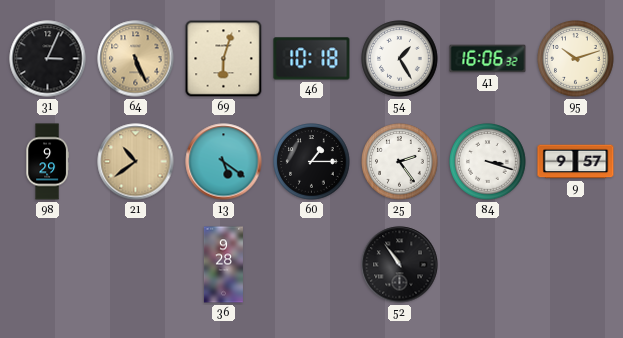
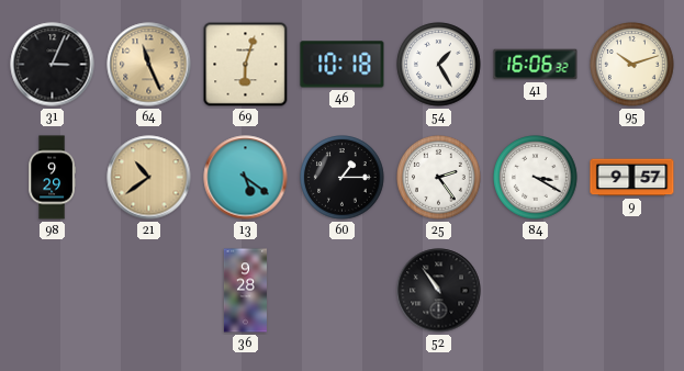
64: 5:26 -> 11:26
84: 3:18 -> 3:20
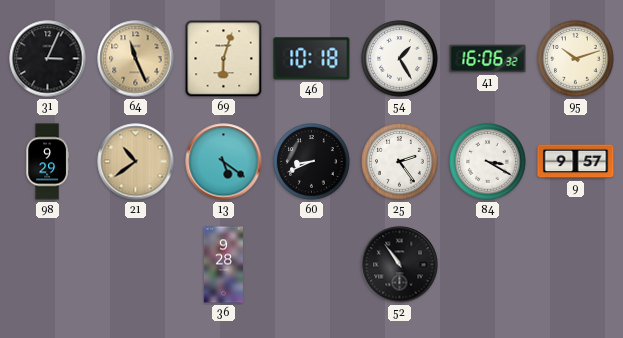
60: 1:15 -> 8:41
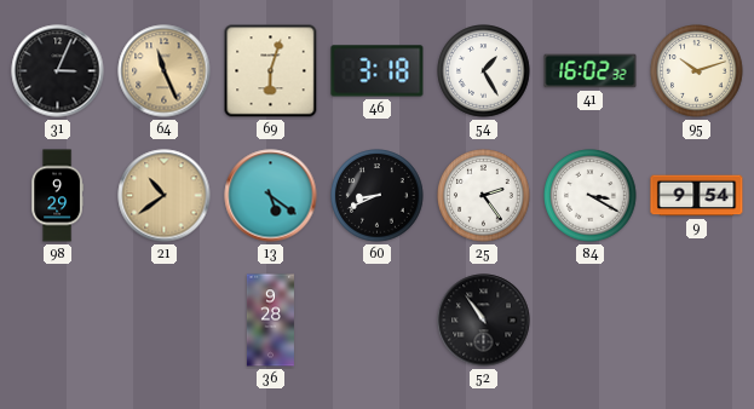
46: 10:18 -> 3:18
41: 16:06 -> 16:02
9: 9:57 -> 9:54
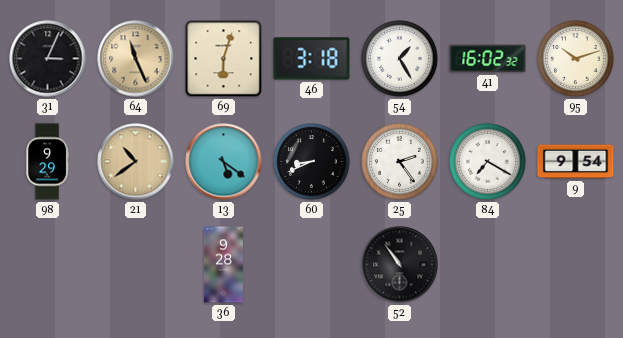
84: 3:20 -> 7:20
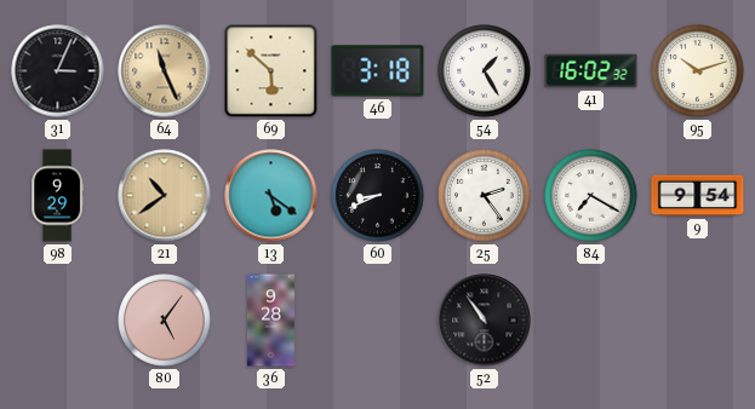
69: 6:03 -> 5:52
80: none -> 5:06
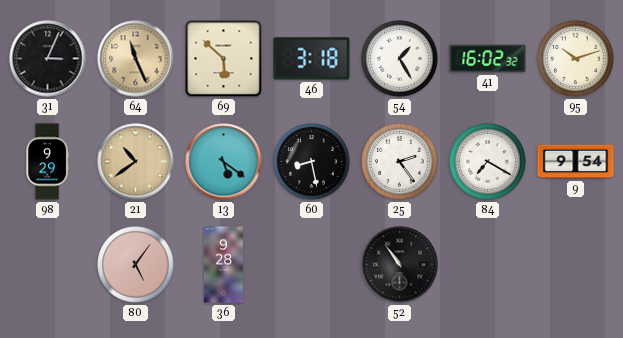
60: 8:41 -> 8:28
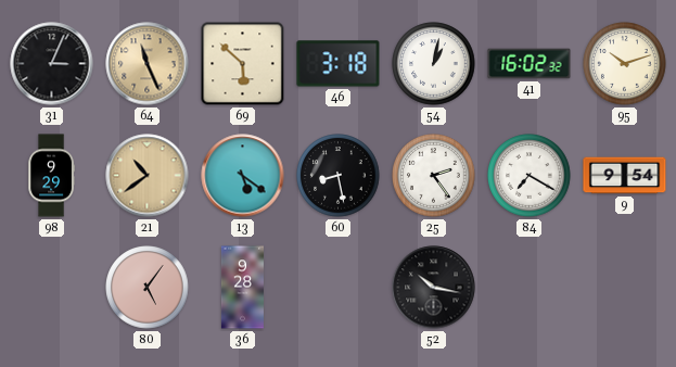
54: 1:25 -> 1:02
52: 10:54 -> 10:17
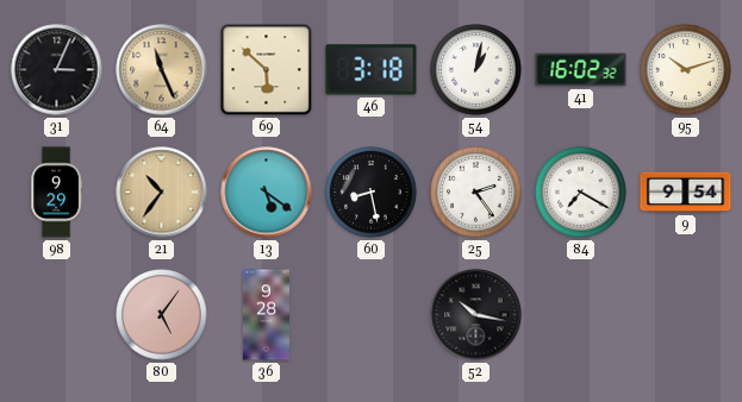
21: 10:39 -> 10:36
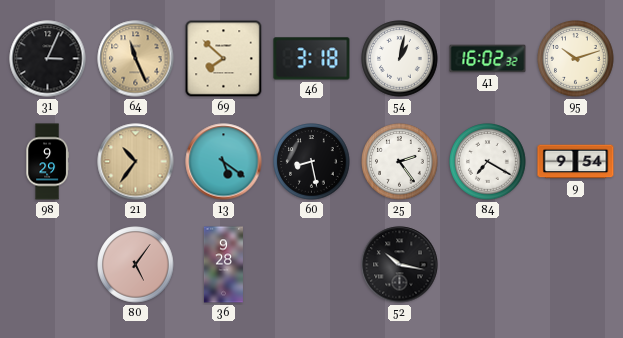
69: 5:52 -> 7:52
